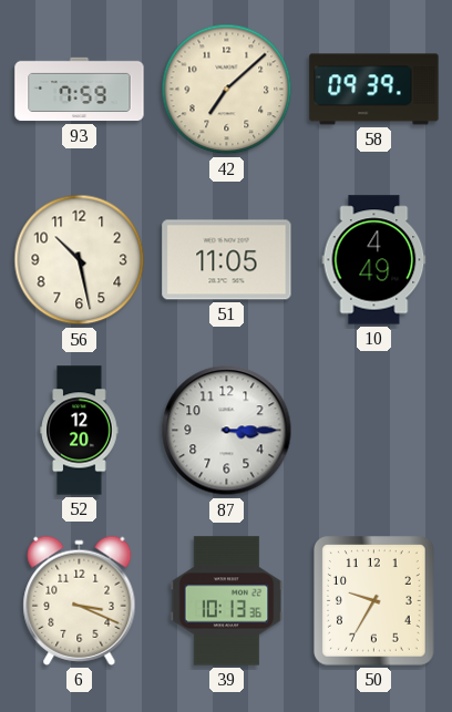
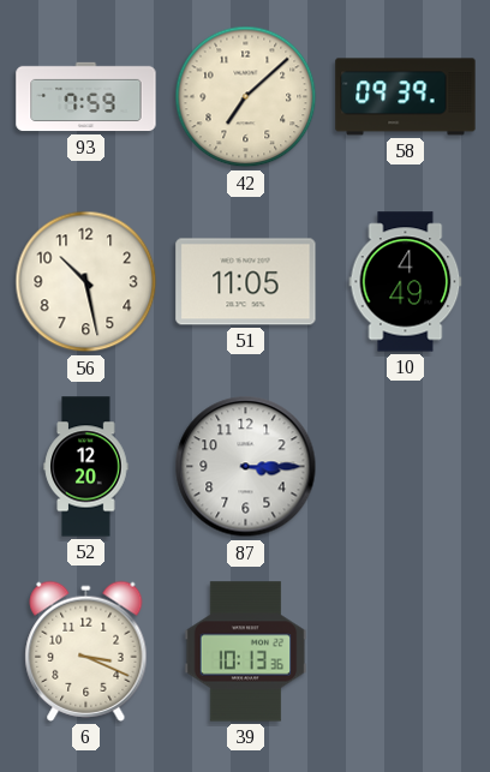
50: 9:35 -> none
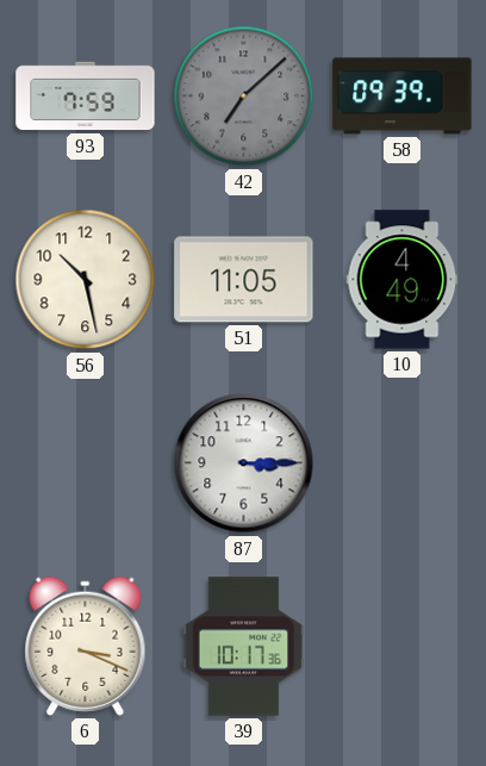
42 dial: cream -> grey
52: 12:20 -> none
39: 10:13 -> 10:17
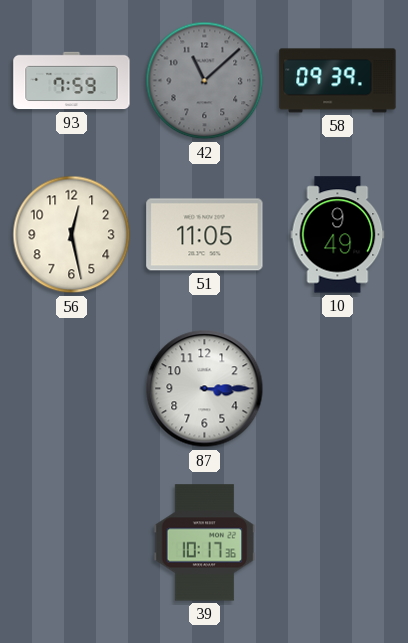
42: 7:08 -> 11:08
56: 10:28 -> 12:28
10: 4:49 -> 9:49
6: 3:19 -> none
